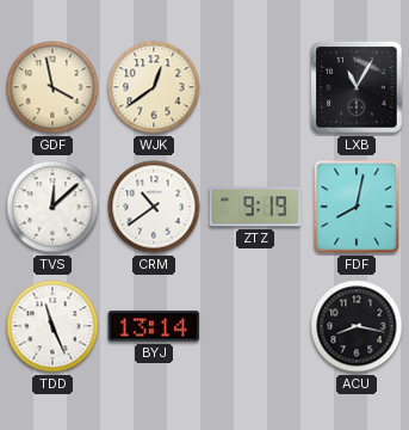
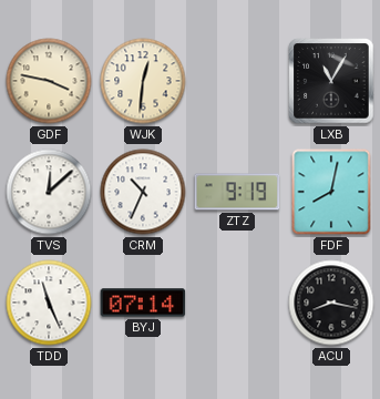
GDF: 3:58 -> 3:47
WJK: 12:39 -> 12:31
CRM: 10:39 -> 10:34
BYJ: 13:14 -> 07:14
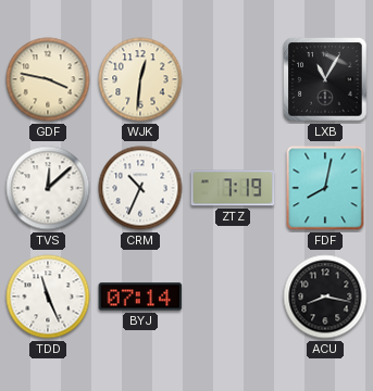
ZTZ: 9:19 -> 7:19
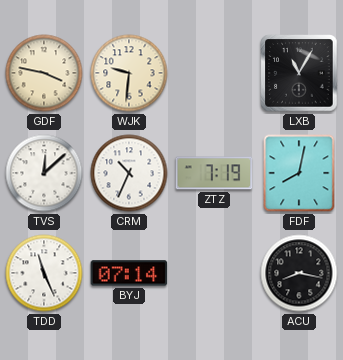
WJK: 12:31 -> 9:31
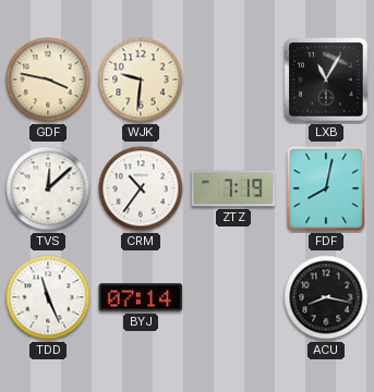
CRM: 10:34 -> 10:36
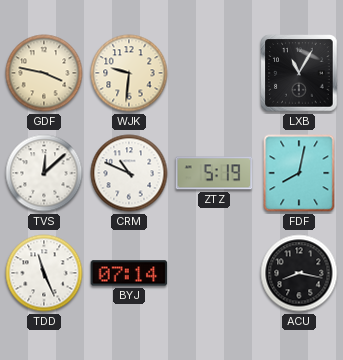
CRM: 10:36 -> 10:49
ZTZ: 7:19 -> 5:19
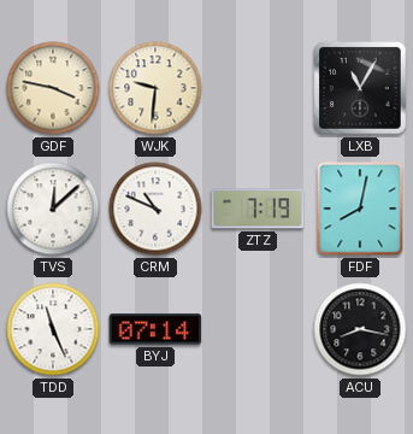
ZTZ: 5:19 -> 7:19
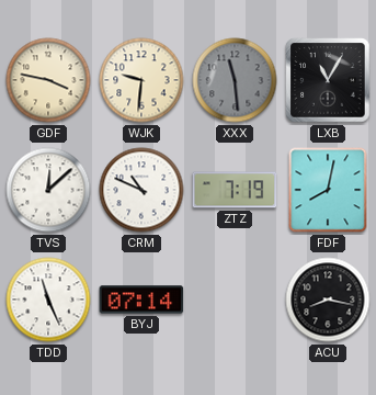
XXX: none -> 11:29
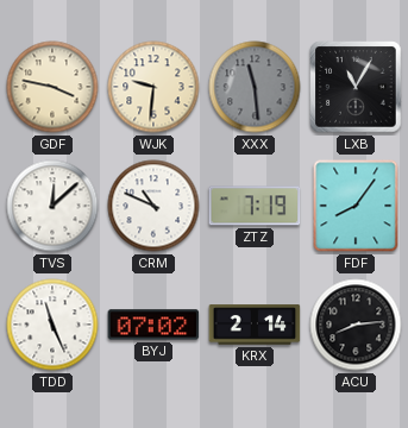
FDF: 8:02 -> 8:06
BYJ: 07:14 -> 07:02
KRX: none -> 2:14
ACU: 8:17 -> 8:14
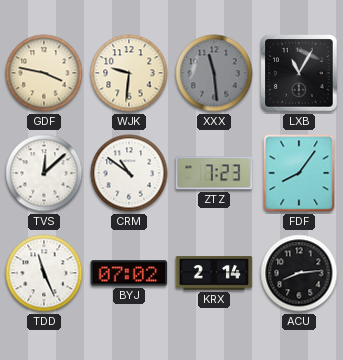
CRM: 10:49 -> 10:51
ZTZ: 7:19 -> 7:23
